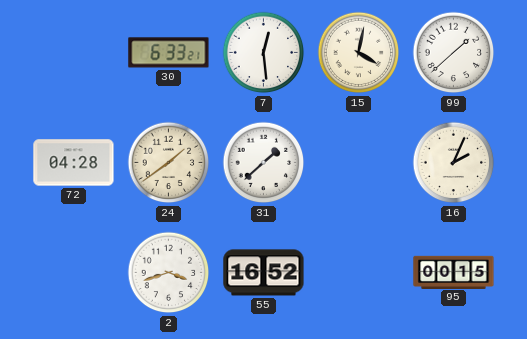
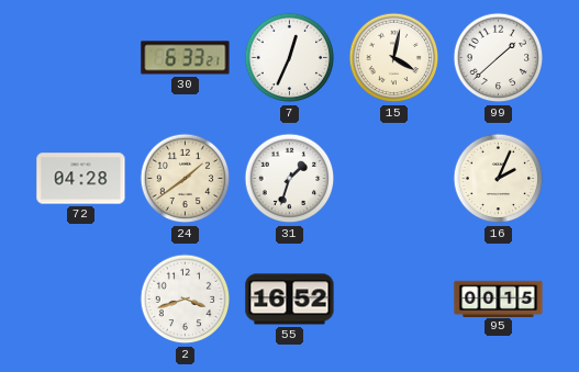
7: 12:29 -> 12:34
31: 1:38 -> 1:33
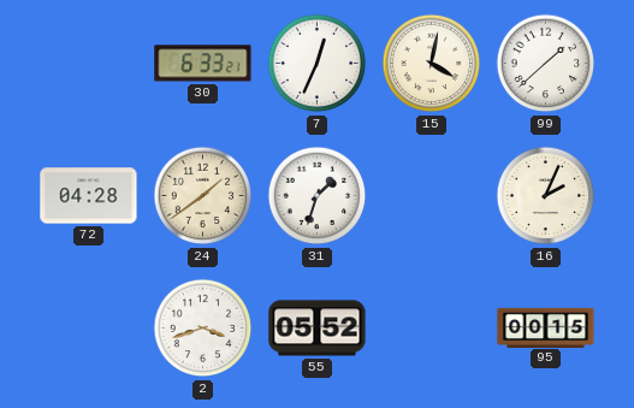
55: 16:52 -> 05:52
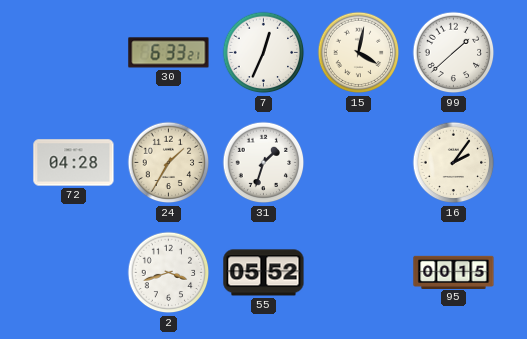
24: 1:39 -> 1:35
16: 2:04 -> 2:06
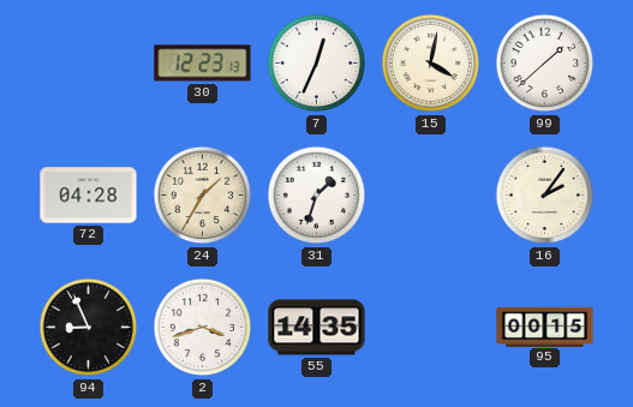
30: 6:33 -> 12:23
94: none -> 8:56
55: 05:52 -> 14:35
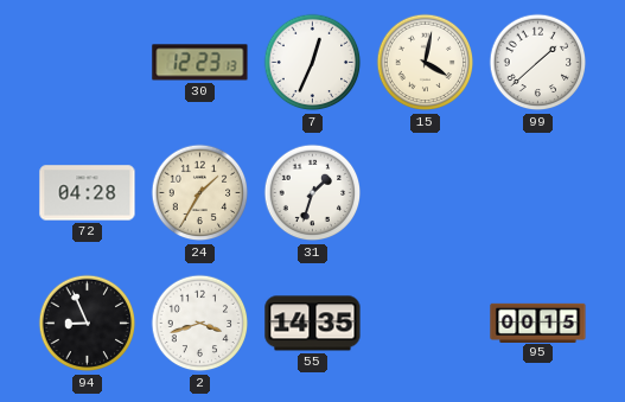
16: 2:06 -> none
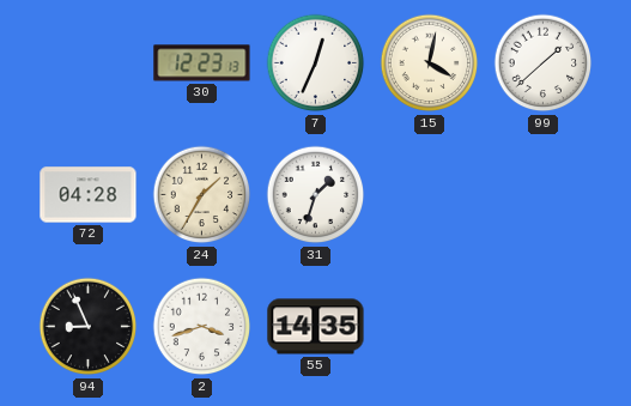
95: 00:15 -> none
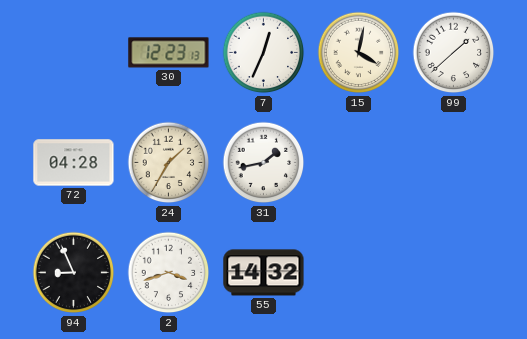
31: 1:33 -> 1:43
55: 14:35 -> 14:32
